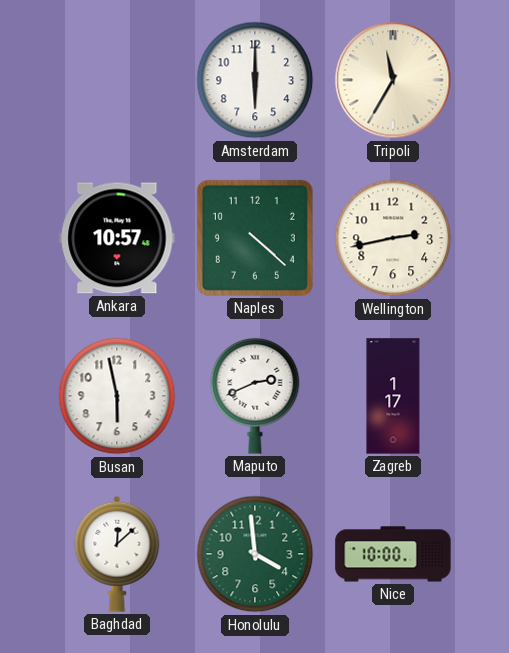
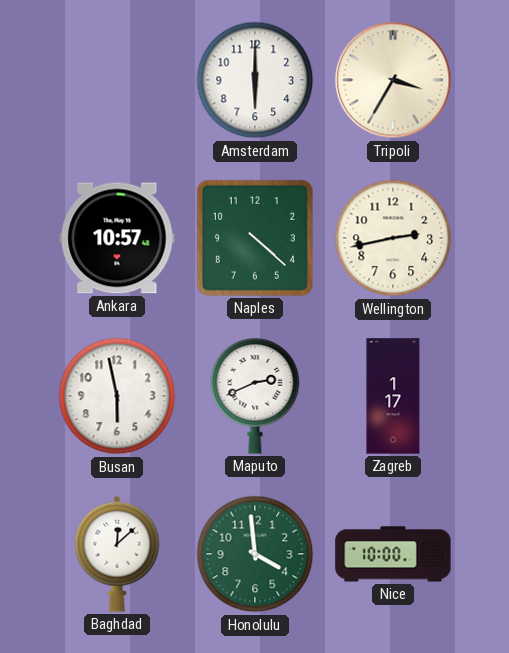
Tripoli: 11:35 -> 3:35
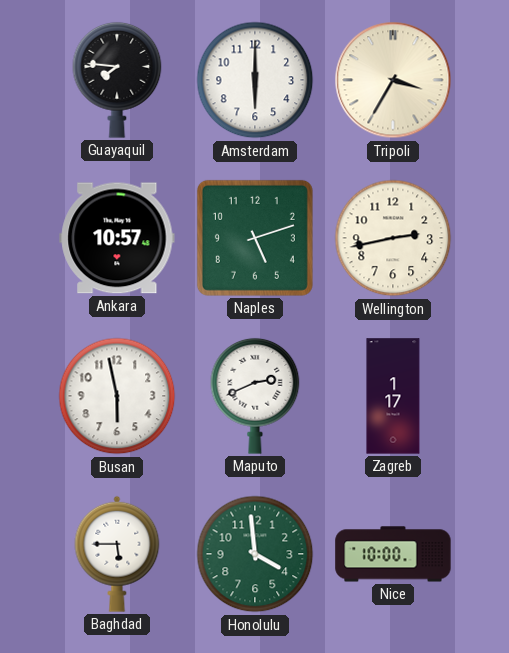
Guayaquil: none -> 7:46
Naples: 4:22 -> 5:12
Baghdad: 12:08 -> 5:45
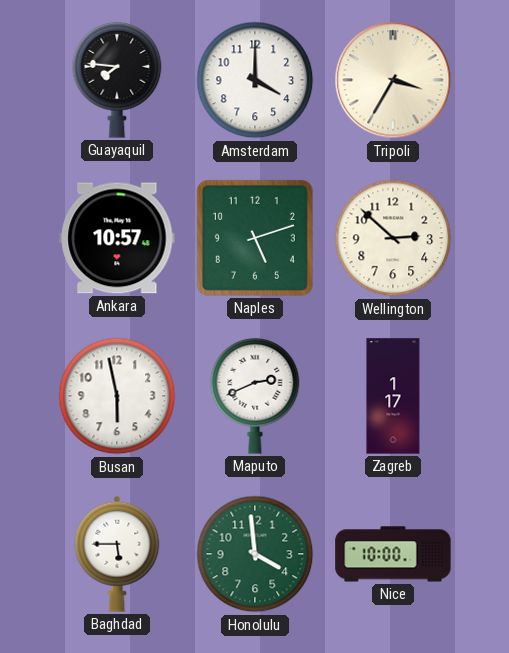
Amsterdam: 6:00 -> 4:00
Wellington: 2:43 -> 2:52
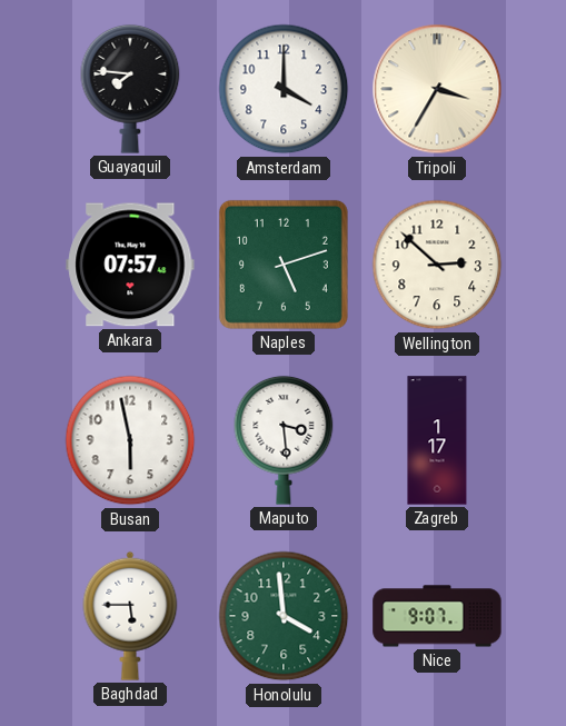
Ankara: 10:57 -> 07:57
Maputo: 2:41 -> 3:29
Nice: 10:00 -> 9:07
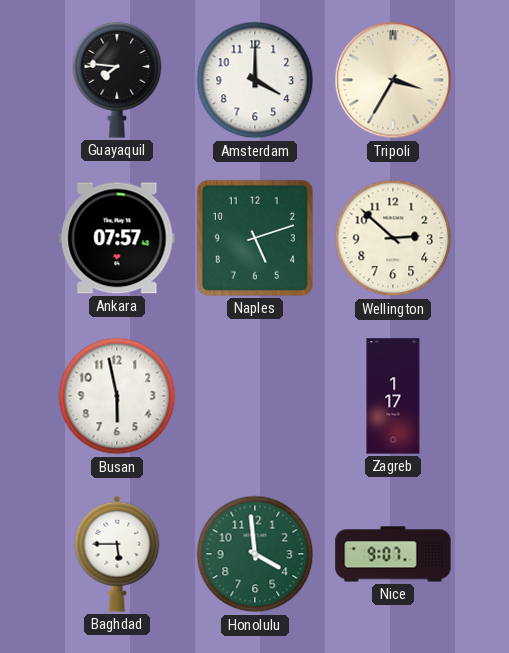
Maputo: 3:29 -> none
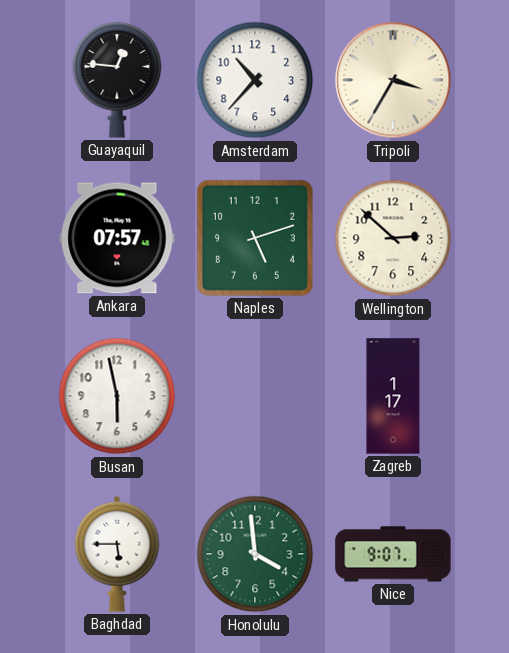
Guayaquil: 7:46 -> 12:46
Amsterdam: 4:00 -> 10:37
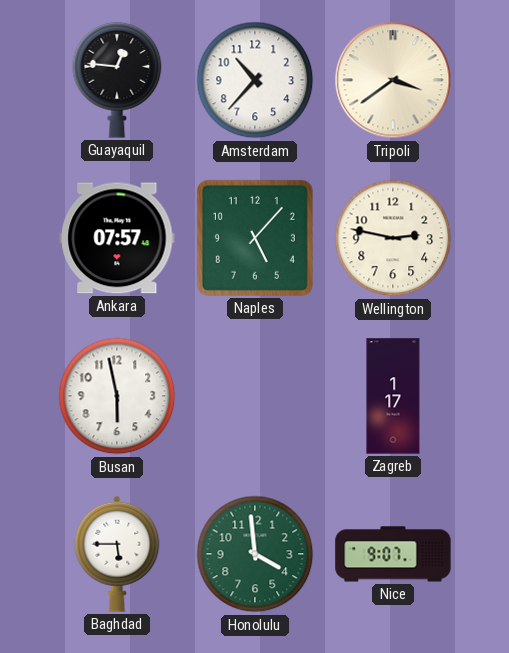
Tripoli: 3:35 -> 3:39
Naples: 5:12 -> 5:07
Wellington: 2:52 -> 2:47
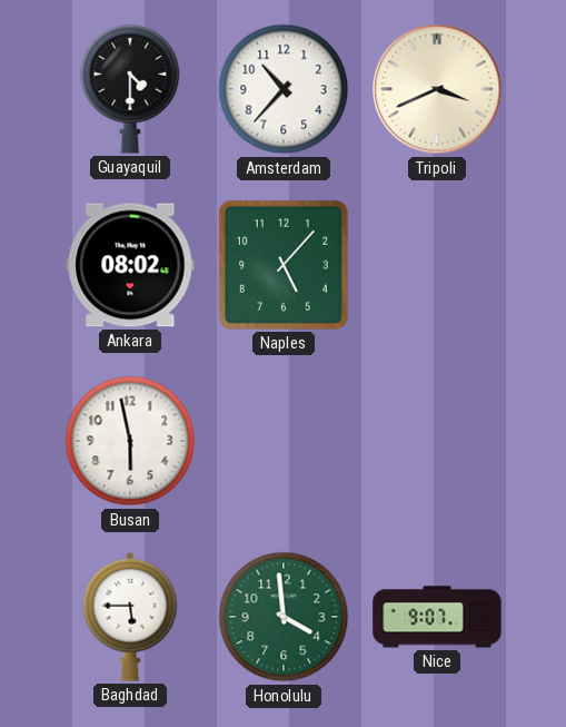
Guayaquil: 12:46 -> 4:30
Tripoli: 3:39 -> 3:41
Ankara: 07:57 -> 08:02
Wellington: 2:47 -> none
Zagreb: 1:17 -> none
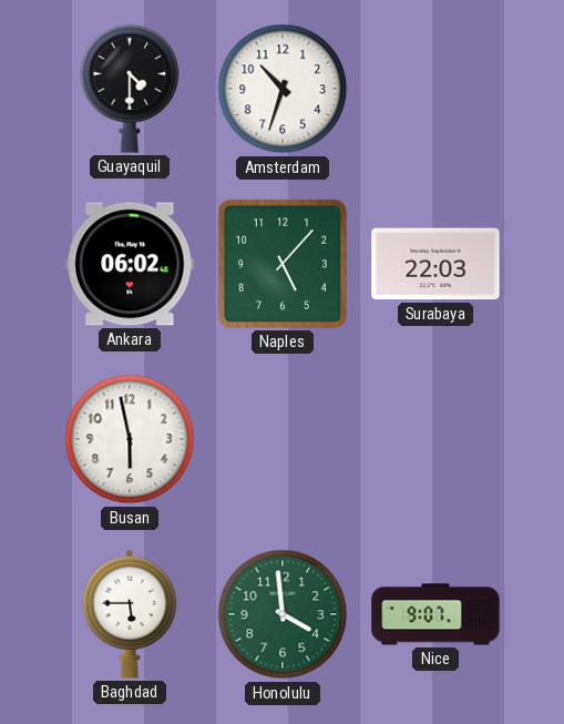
Amsterdam: 10:37 -> 10:33
Tripoli: 3:41 -> none
Ankara: 08:02 -> 06:02
Surabaya: none -> 22:03
